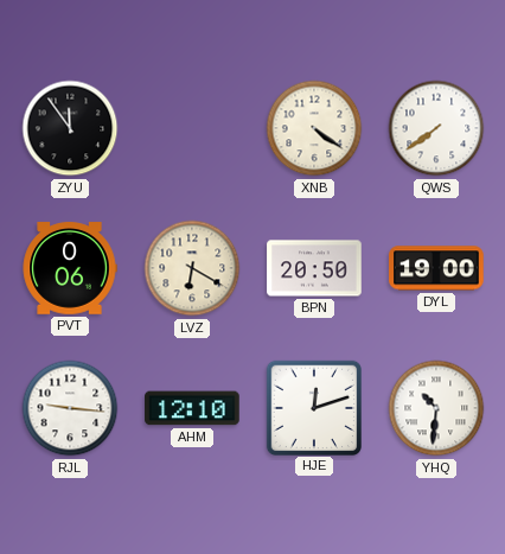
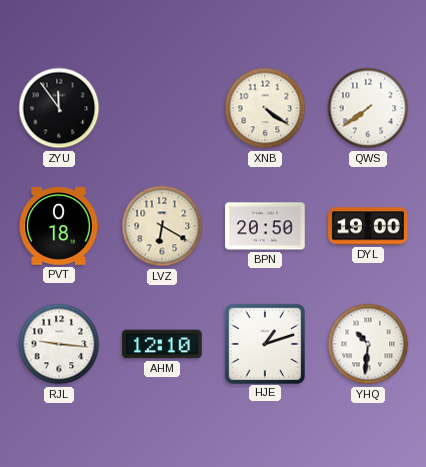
PVT: 0:06 -> 0:18
HJE: 12:12 -> 1:12
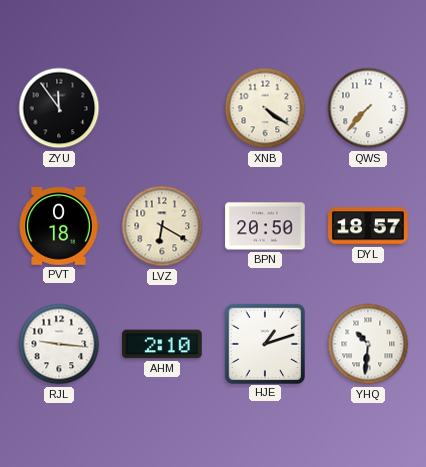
QWS: 7:39 -> 7:37
DYL: 19:00 -> 18:57
AHM: 12:10 -> 2:10
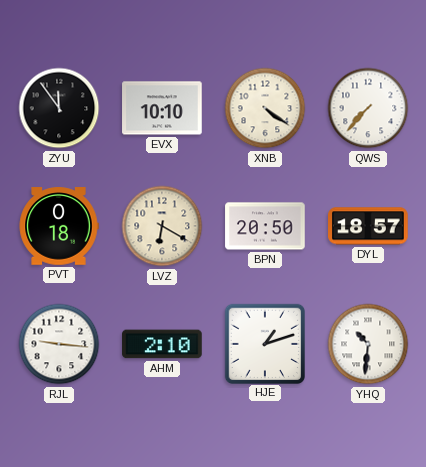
EVX: none -> 10:10
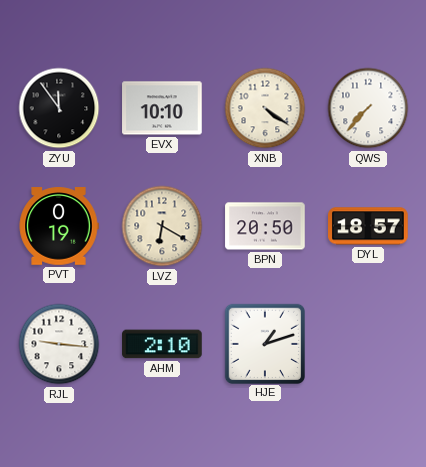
PVT: 0:18 -> 0:19
YHQ: 10:31 -> none
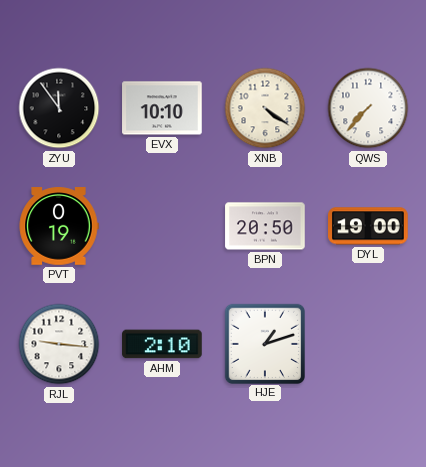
LVZ: 6:20 -> none
DYL: 18:57 -> 19:00
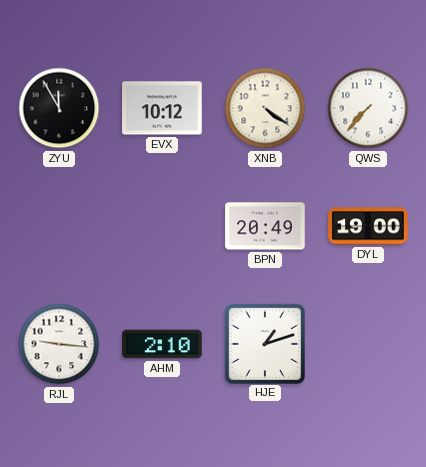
ZYU: 11:54 -> 11:55
EVX: 10:10 -> 10:12
PVT: 0:19 -> none
BPN: 20:50 -> 20:49
